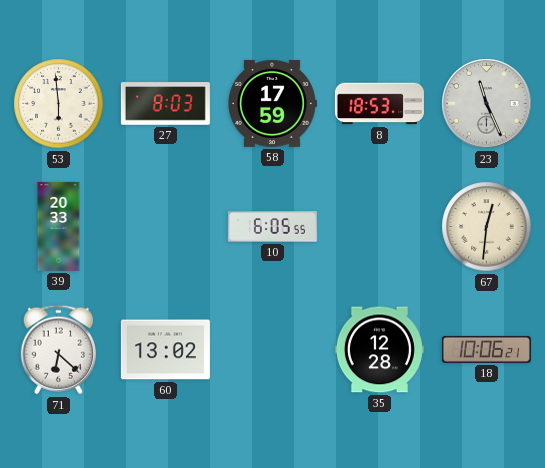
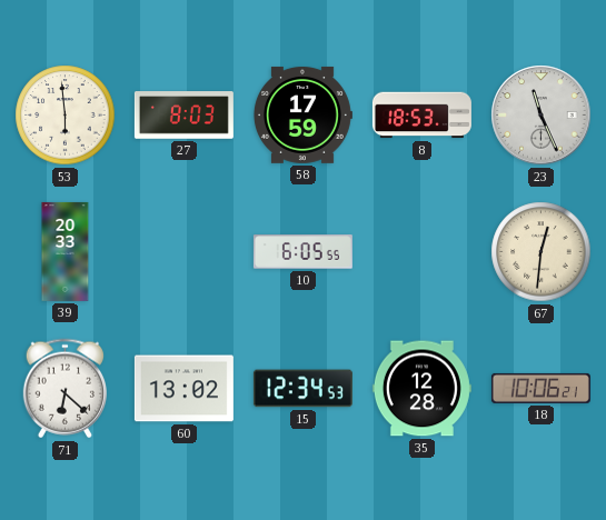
15: none -> 12:34
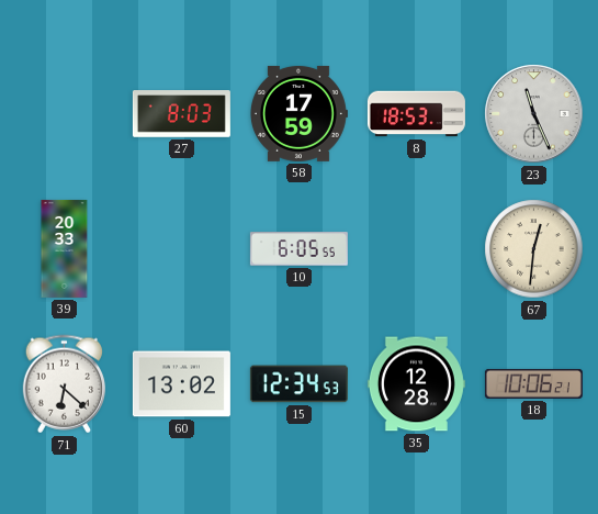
53: 5:59 -> none
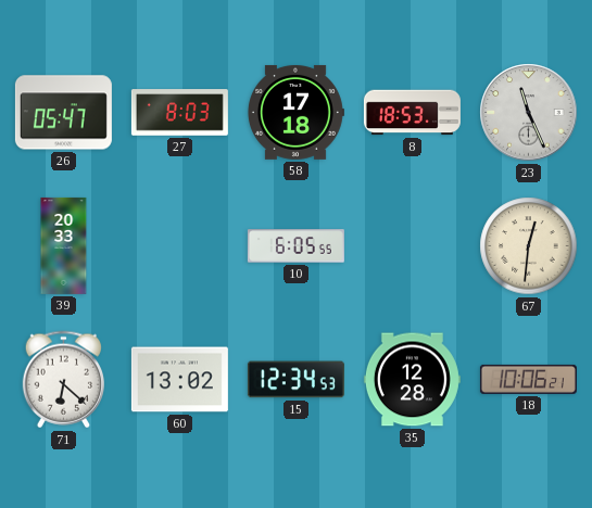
26: none -> 05:47
58: 17:59 -> 17:18
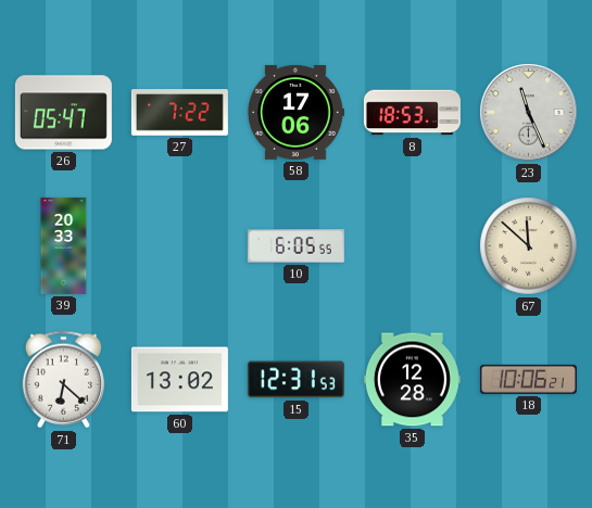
27: 8:03 -> 7:22
58: 17:18 -> 17:06
67: 12:31 -> 11:52
15: 12:34 -> 12:31
